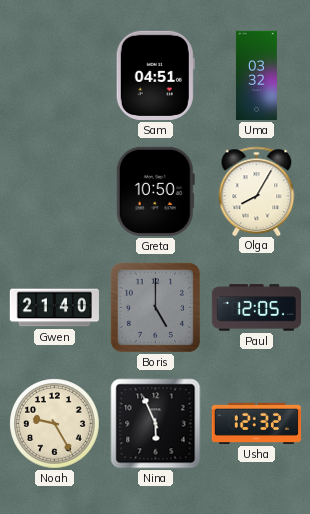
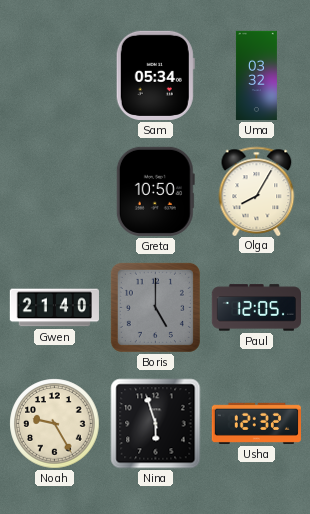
Sam: 04:51 -> 05:34
Nina: 5:56 -> 5:57
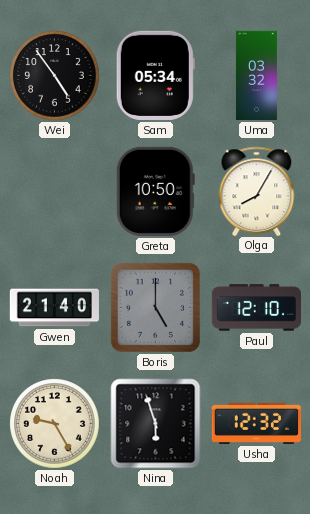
Wei: none -> 4:54
Paul: 12:05 -> 12:10
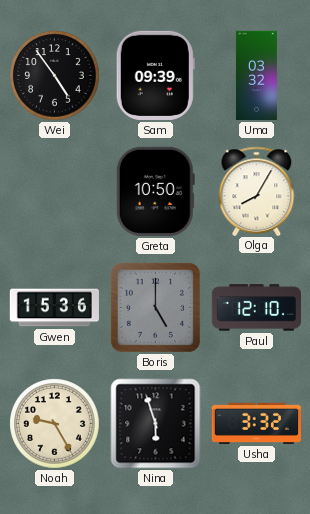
Sam: 05:34 -> 09:39
Gwen: 21:40 -> 15:36
Usha: 12:32 -> 3:32
